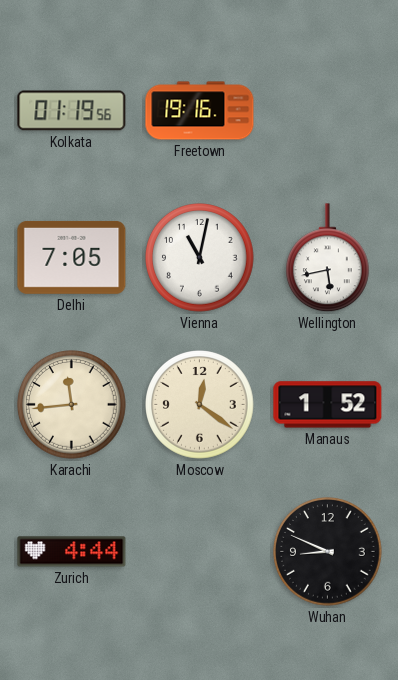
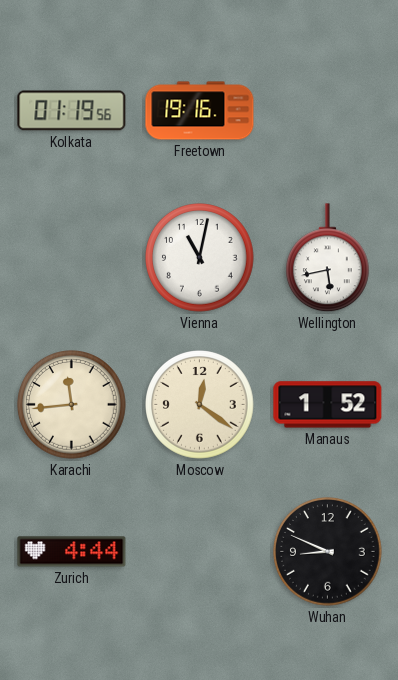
Delhi: 7:05 -> none
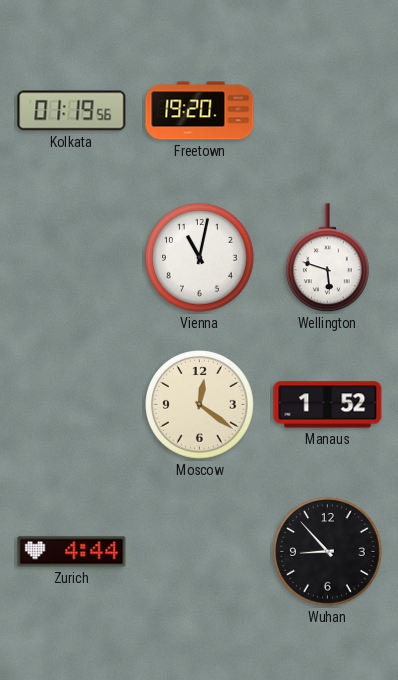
Freetown: 19:16 -> 19:20
Wellington: 5:43 -> 5:48
Karachi: 11:44 -> none
Wuhan: 8:49 -> 8:53
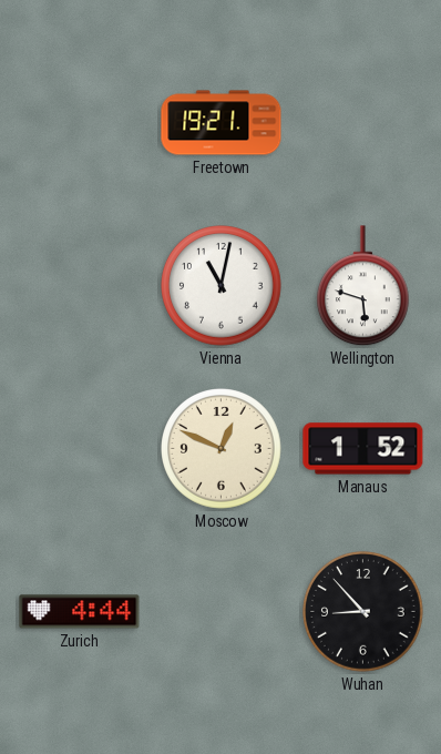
Kolkata: 01:19 -> none
Freetown: 19:20 -> 19:21
Moscow: 12:21 -> 12:49
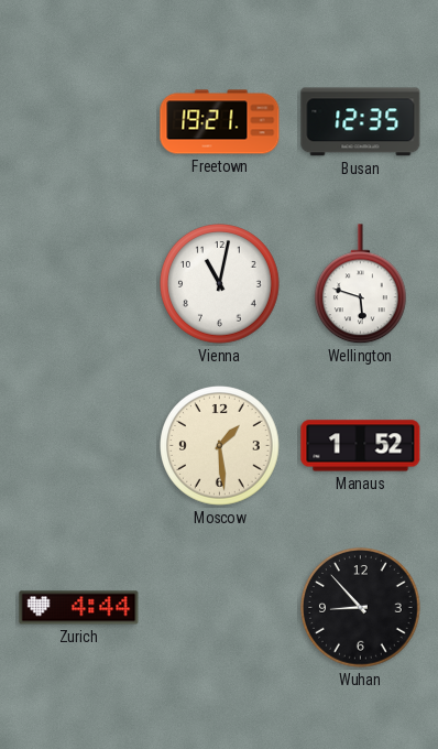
Busan: none -> 12:35
Moscow: 12:49 -> 1:29
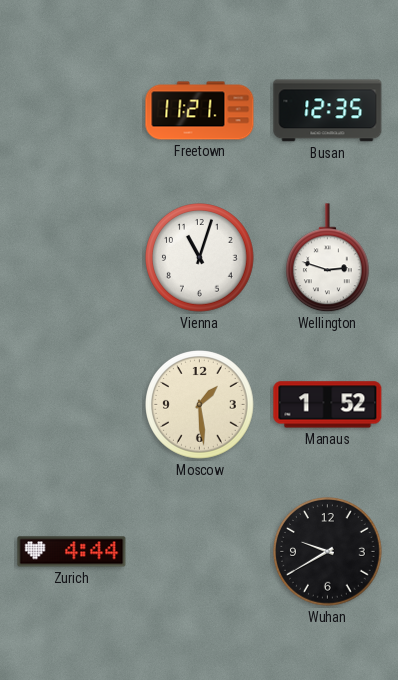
Freetown: 19:21 -> 11:21
Vienna: 11:02 -> 11:03
Wellington: 5:48 -> 2:48
Wuhan: 8:53 -> 9:40
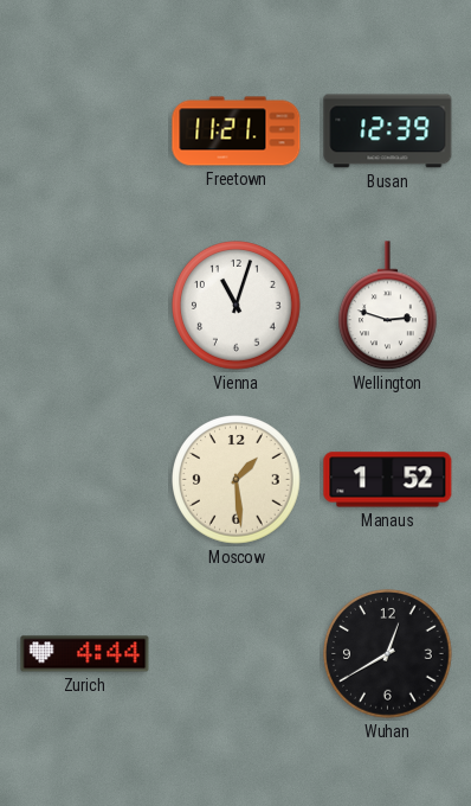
Busan: 12:35 -> 12:39
Wuhan: 9:40 -> 12:40
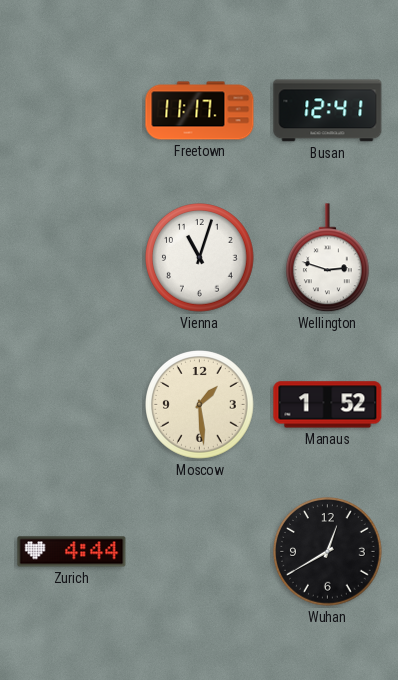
Freetown: 11:21 -> 11:17
Busan: 12:39 -> 12:41
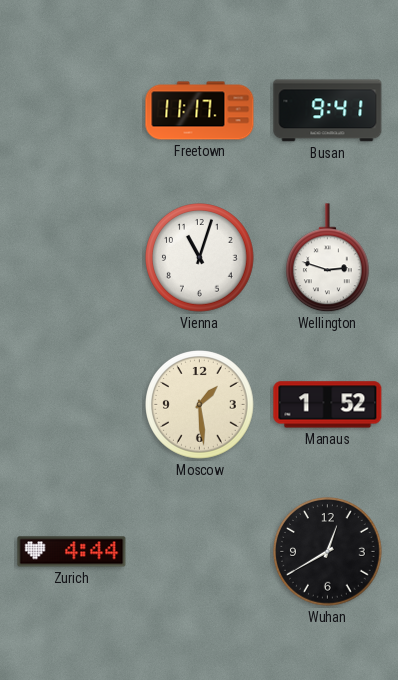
Busan: 12:41 -> 9:41
